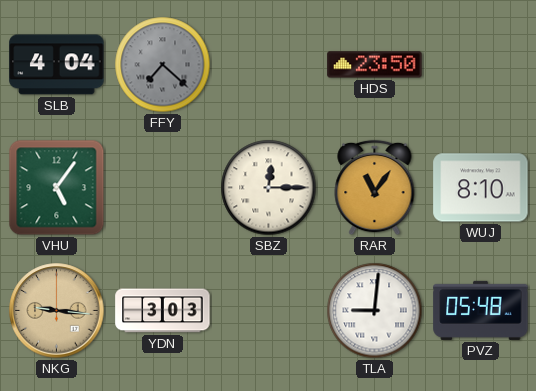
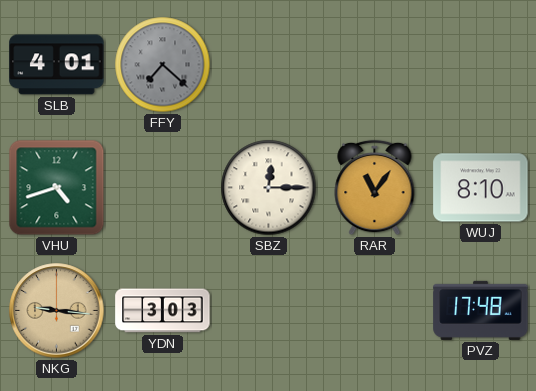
SLB: 4:04 -> 4:01
HDS: 23:50 -> none
VHU: 5:06 -> 4:42
TLA: 9:01 -> none
PVZ: 05:48 -> 17:48
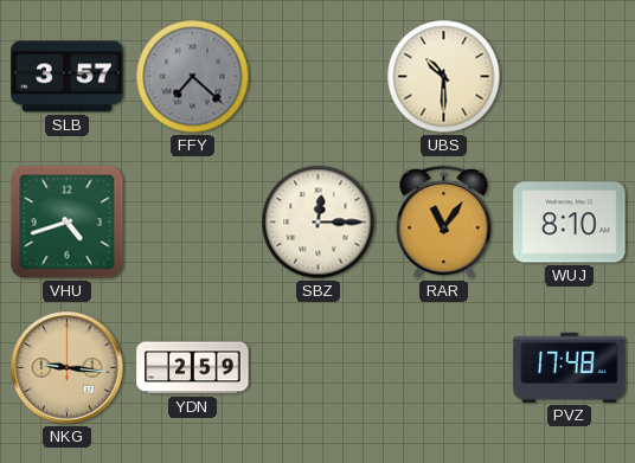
SLB: 4:01 -> 3:57
UBS: none -> 10:30
YDN: 3:03 -> 2:59
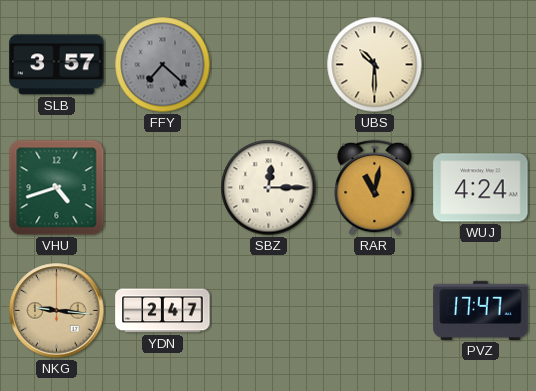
RAR: 11:06 -> 11:02
WUJ: 8:10 -> 4:24
YDN: 2:59 -> 2:47
PVZ: 17:48 -> 17:47
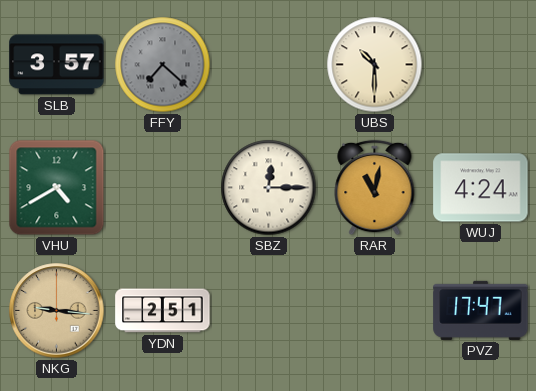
VHU: 4:42 -> 4:40
YDN: 2:47 -> 2:51
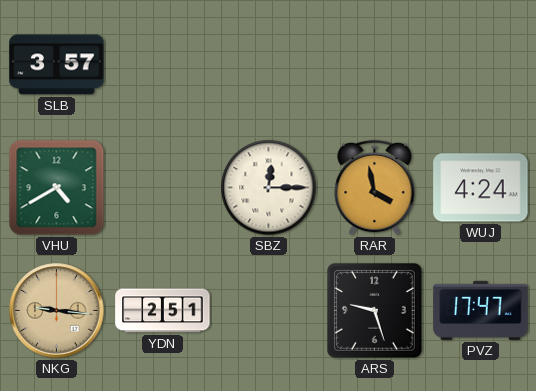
FFY: 7:22 -> none
UBS: 10:30 -> none
RAR: 11:02 -> 3:58
ARS: none -> 9:27
